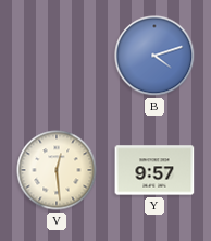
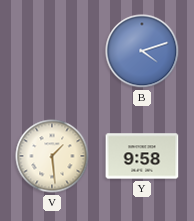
V: 12:29 -> 1:29
Y: 9:57 -> 9:58
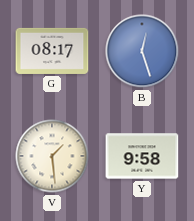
G: none -> 08:17
B: 4:12 -> 12:27
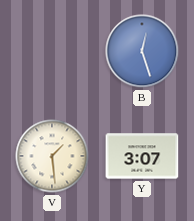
G: 08:17 -> none
Y: 9:58 -> 3:07
